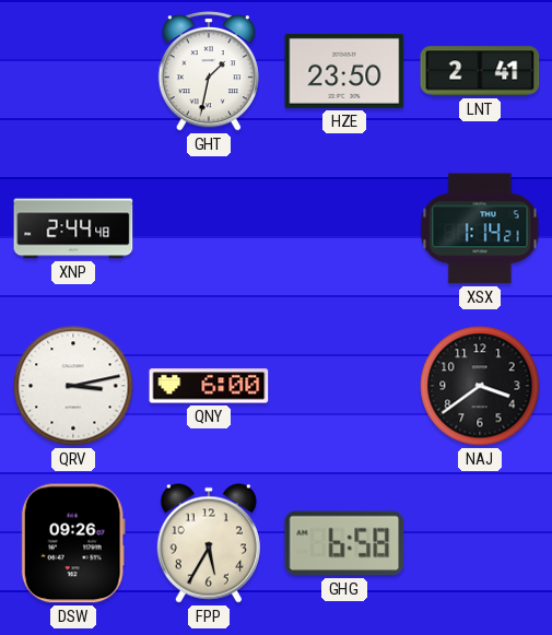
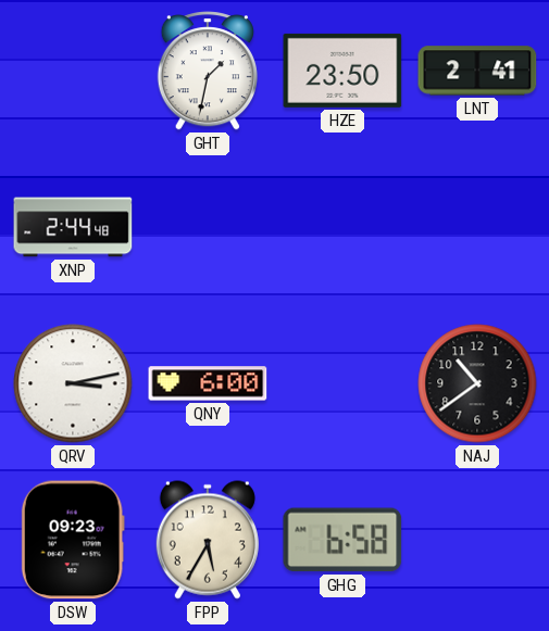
XSX: 1:14 -> none
NAJ: 3:39 -> 10:39
DSW: 09:26 -> 09:23
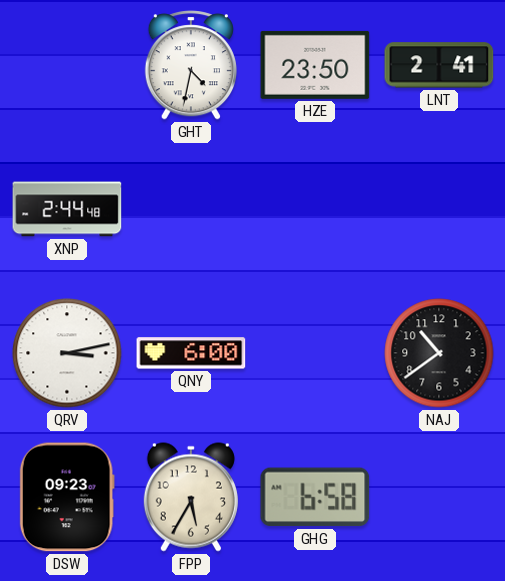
GHT: 1:32 -> 4:32
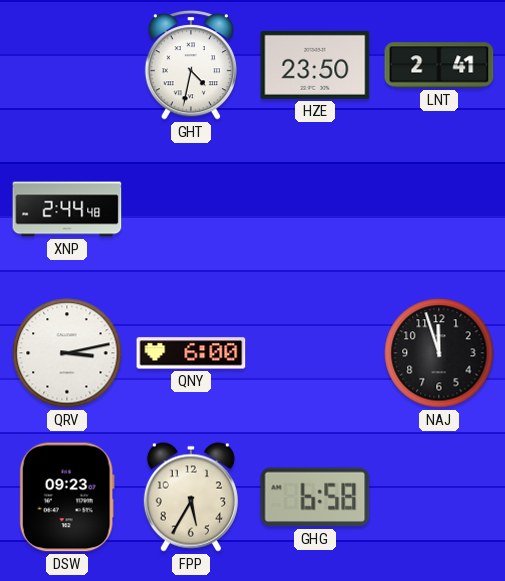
NAJ: 10:39 -> 11:57
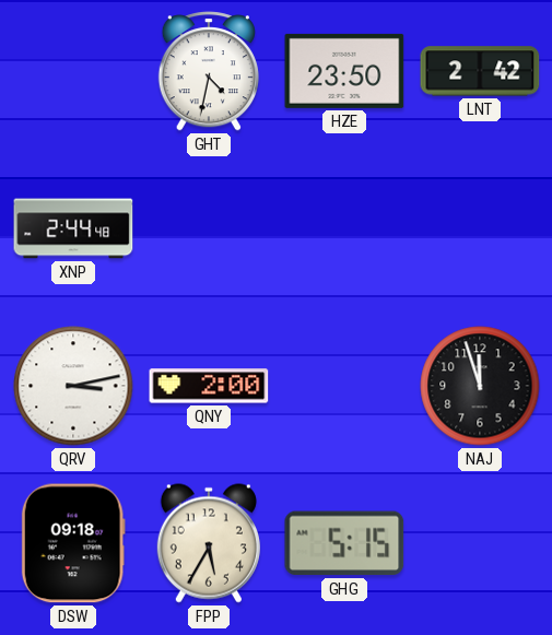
LNT: 2:41 -> 2:42
QNY: 6:00 -> 2:00
DSW: 09:23 -> 09:18
GHG: 6:58 -> 5:15
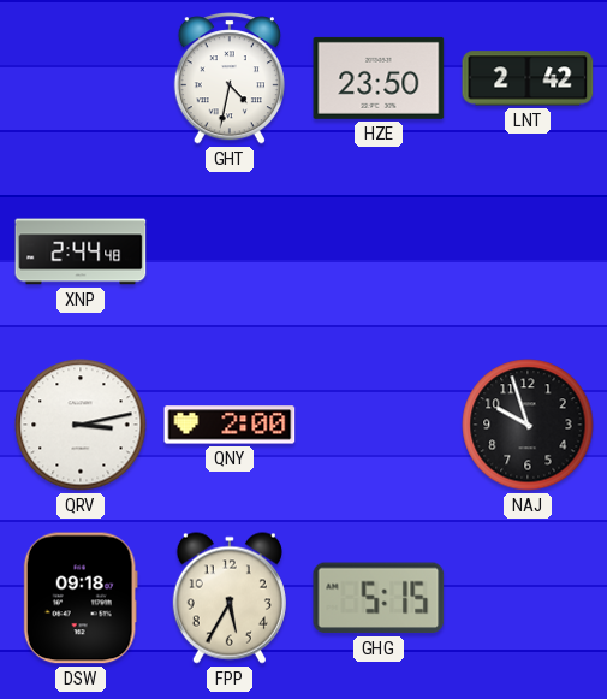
NAJ: 11:57 -> 9:57
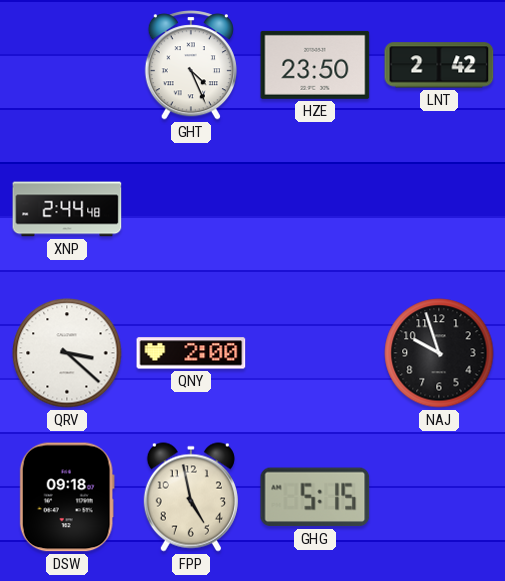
GHT: 4:32 -> 4:26
QRV: 3:13 -> 3:22
FPP: 5:35 -> 4:58
